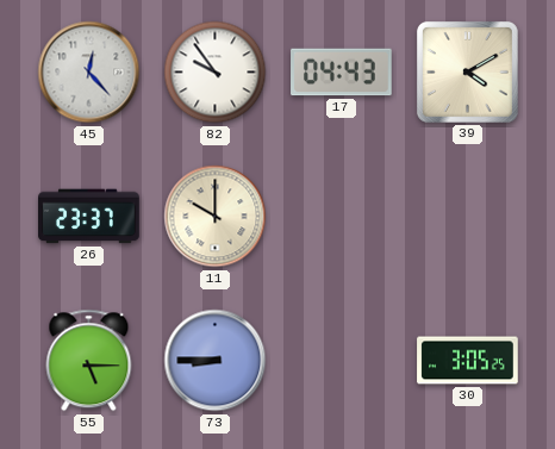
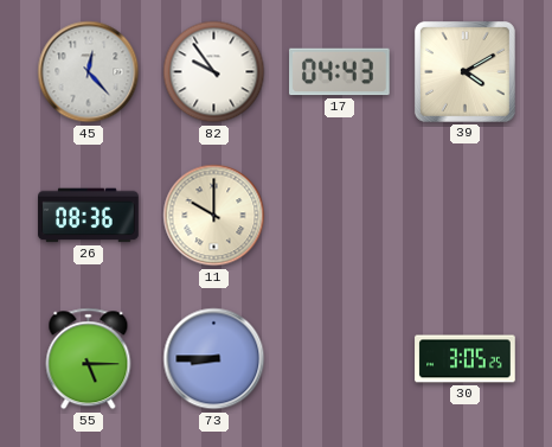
26: 23:37 -> 08:36
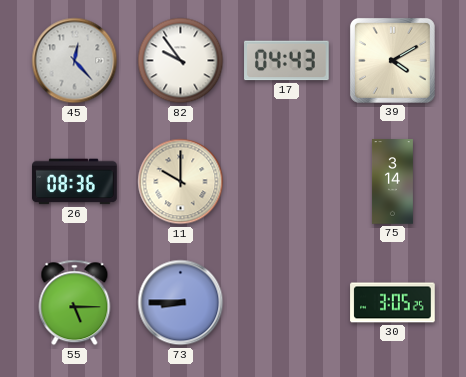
75: none -> 3:14
